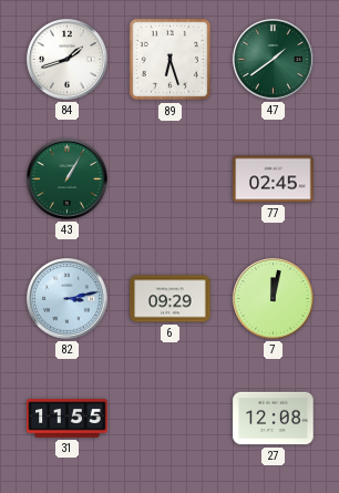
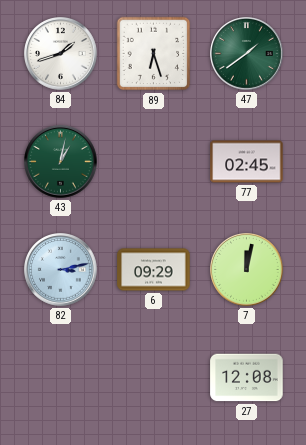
43: 1:05 -> 1:02
31: 11:55 -> none
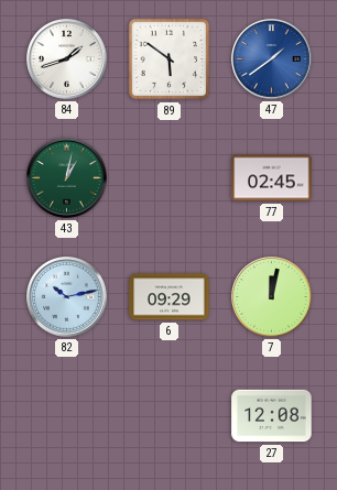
89: 6:27 -> 5:51
47 dial: green -> blue
82: 3:13 -> 10:13
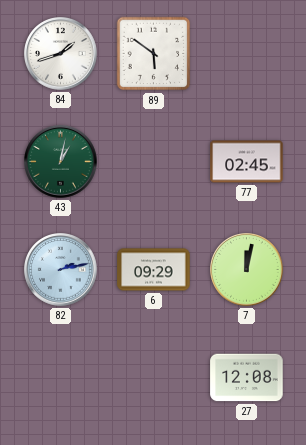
47: 1:39 -> none
82: 10:13 -> 2:13
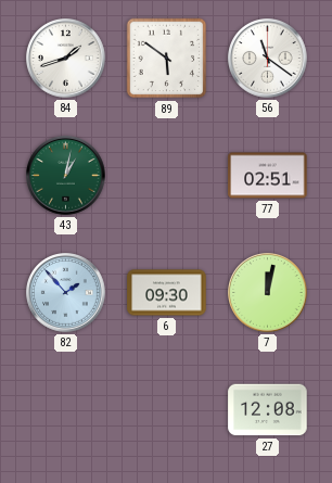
56: none -> 11:21
77: 02:45 -> 02:51
82: 2:13 -> 1:53
6: 09:29 -> 09:30
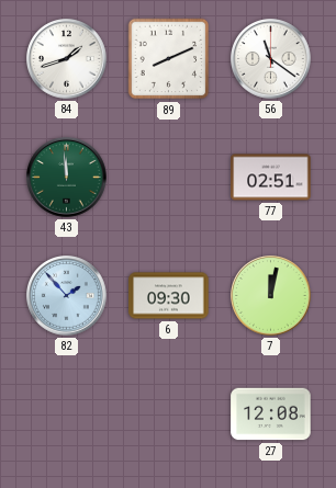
89: 5:51 -> 8:11
43: 1:02 -> 11:59
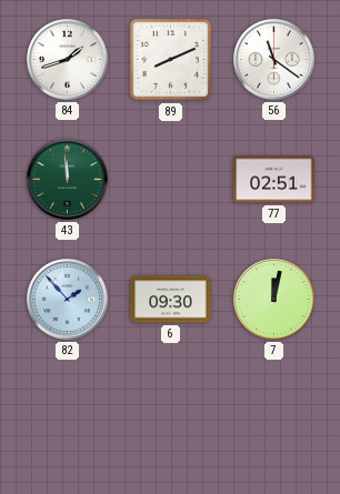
27: 12:08 -> none
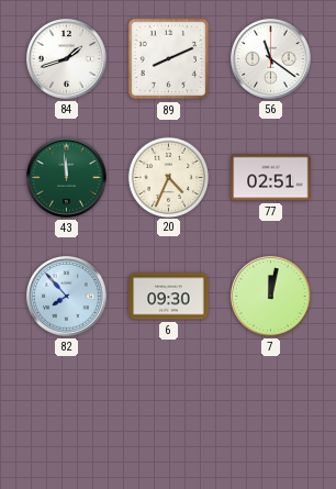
20: none -> 4:34
82: 1:53 -> 7:53
